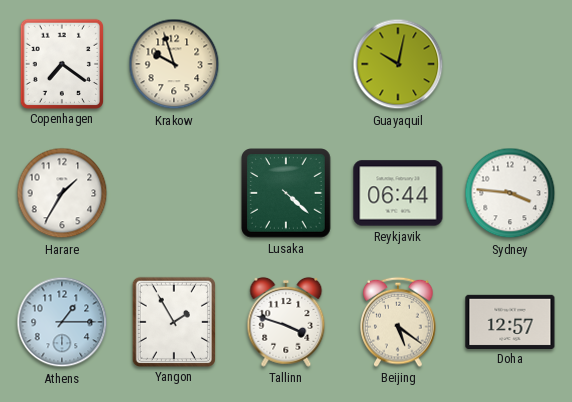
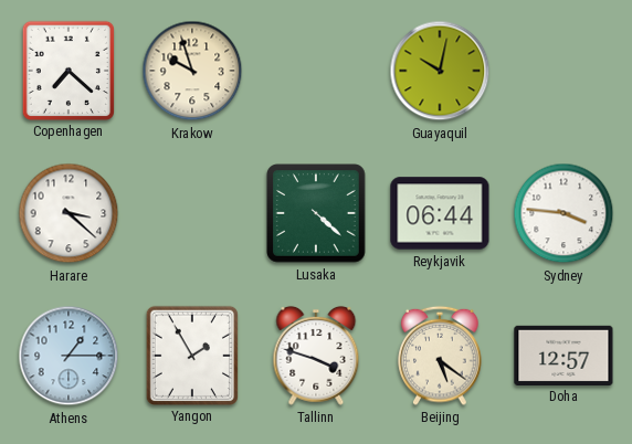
Copenhagen: 7:21 -> 7:22
Harare: 1:35 -> 3:22
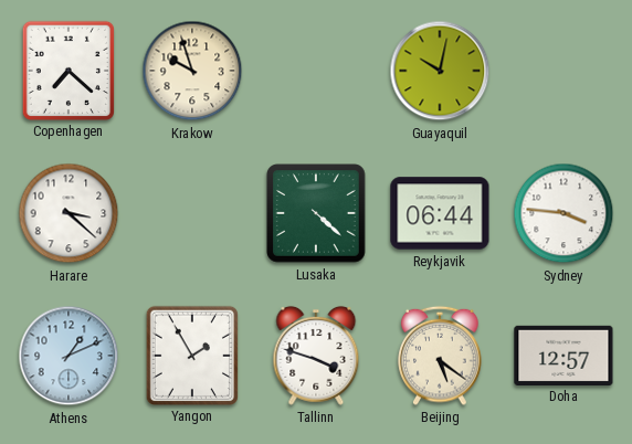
Athens: 1:15 -> 1:11
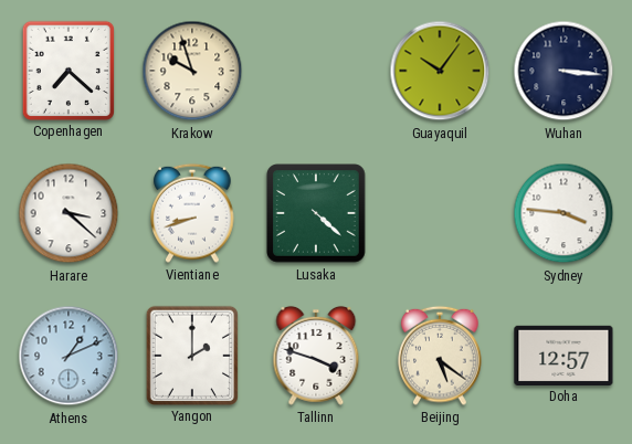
Guayaquil: 10:02 -> 10:06
Wuhan: none -> 3:16
Vientiane: none -> 8:42
Reykjavik: 06:44 -> none
Yangon: 1:55 -> 2:00
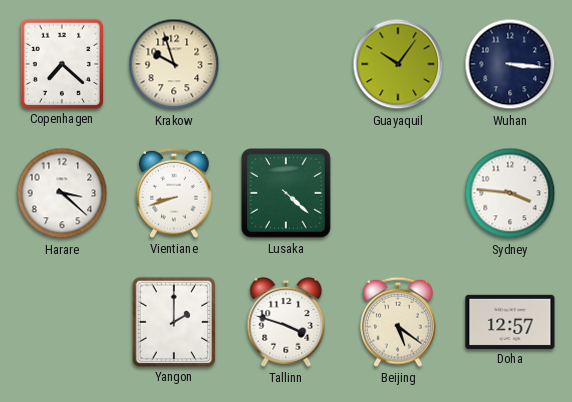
Athens: 1:11 -> none
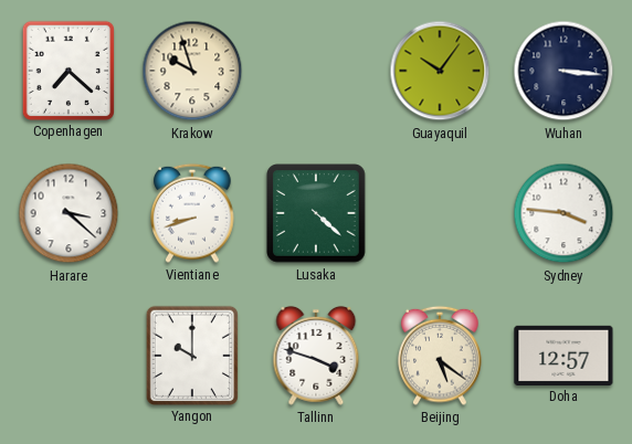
Yangon: 2:00 -> 10:00
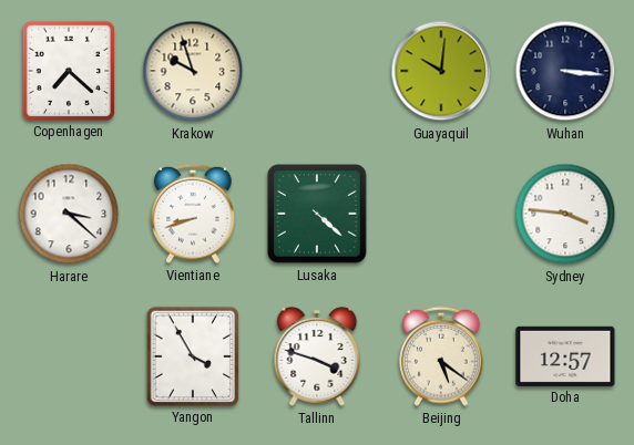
Guayaquil: 10:06 -> 10:01
Yangon: 10:00 -> 3:55
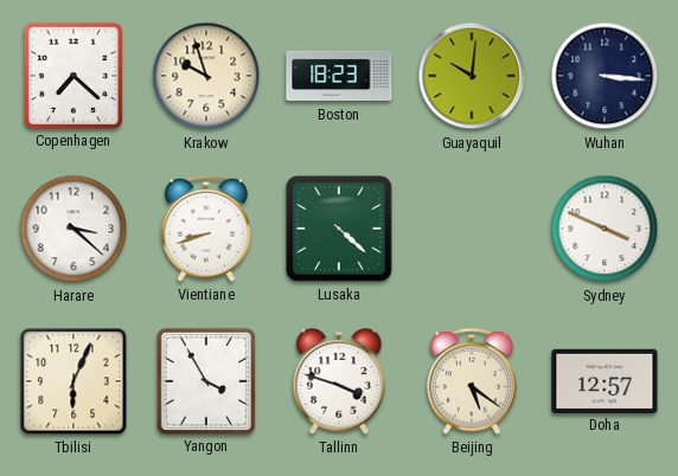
Boston: none -> 18:23
Sydney: 3:46 -> 3:49
Tbilisi: none -> 6:04
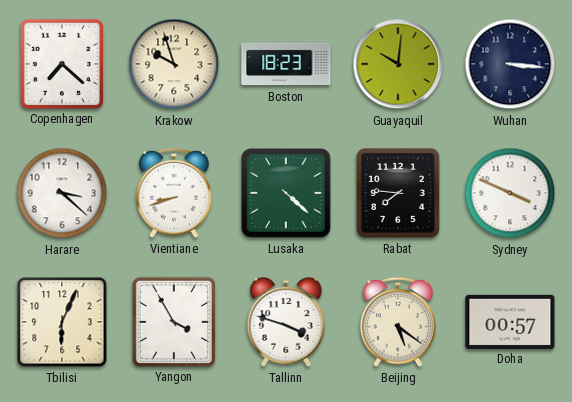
Rabat: none -> 7:46
Doha: 12:57 -> 00:57
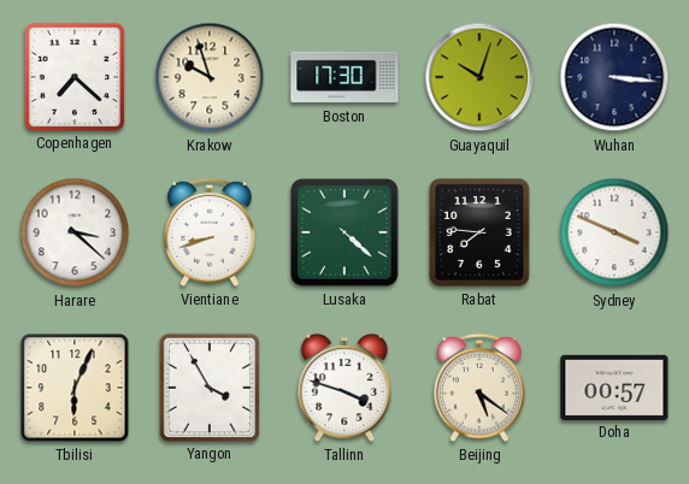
Boston: 18:23 -> 17:30
Guayaquil: 10:01 -> 10:03
